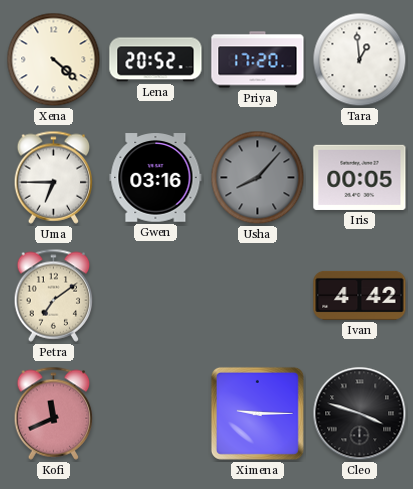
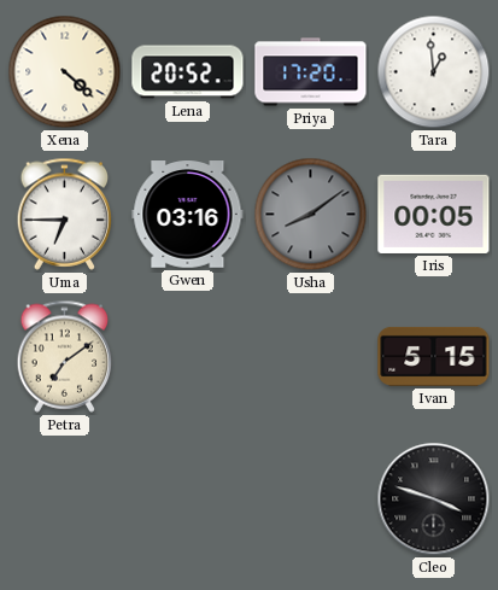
Usha: 8:07 -> 8:09
Ivan: 4:42 -> 5:15
Kofi: 11:41 -> none
Ximena: 9:15 -> none
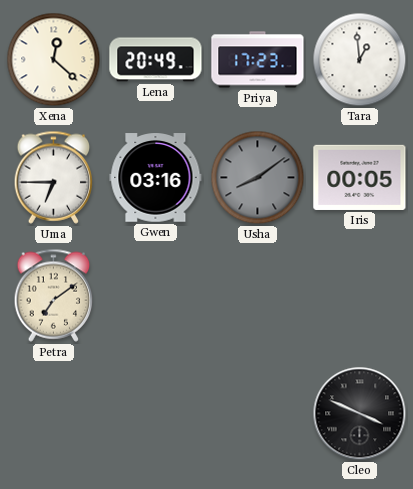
Xena: 4:22 -> 12:22
Lena: 20:52 -> 20:49
Priya: 17:20 -> 17:23
Ivan: 5:15 -> none
Cleo: 3:48 -> 3:49
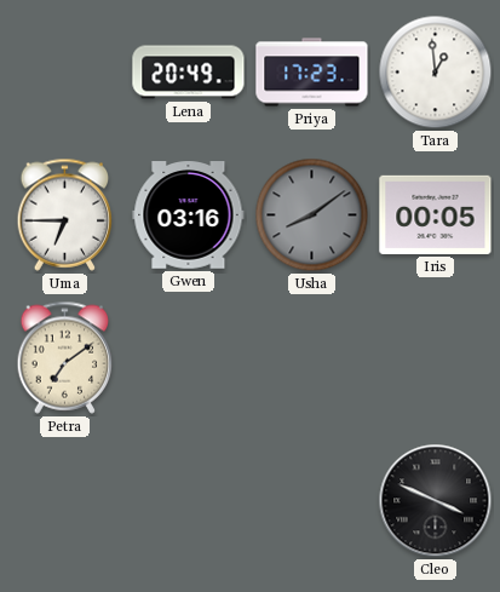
Xena: 12:22 -> none
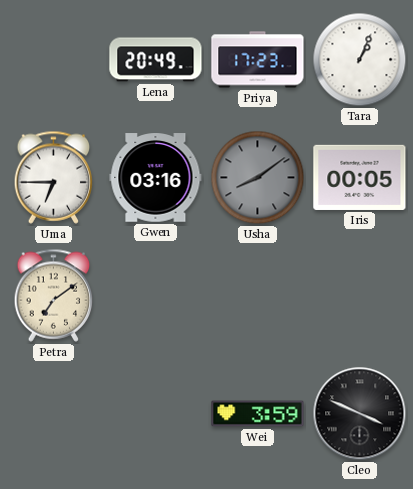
Tara: 12:59 -> 1:04
Wei: none -> 3:59
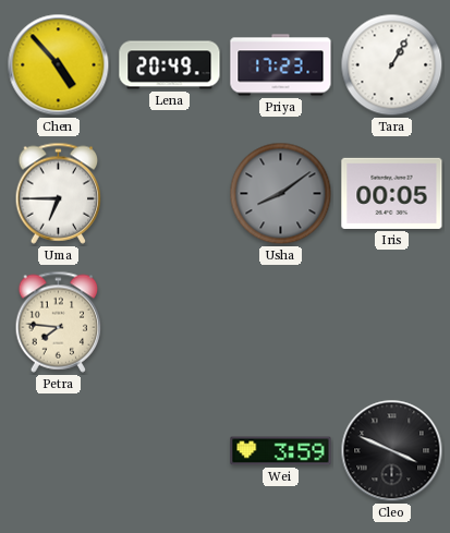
Chen: none -> 4:53
Tara: 1:04 -> 1:05
Gwen: 03:16 -> none
Petra: 7:09 -> 7:46
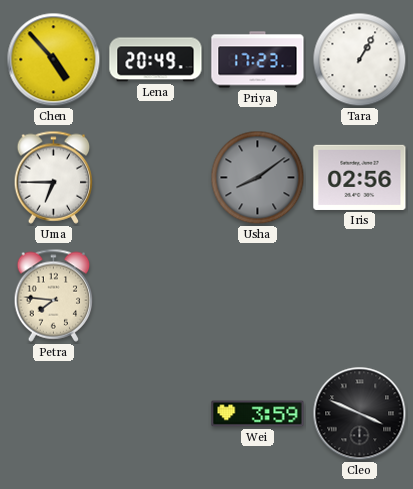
Iris: 00:05 -> 02:56
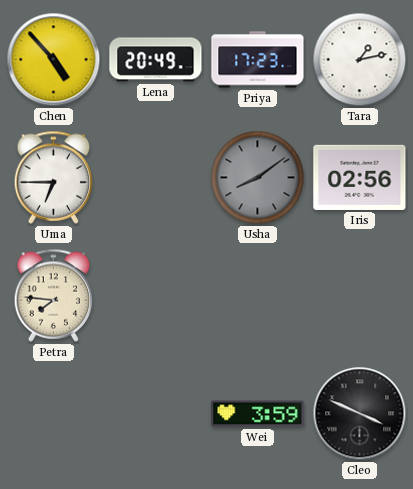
Tara: 1:05 -> 1:13
